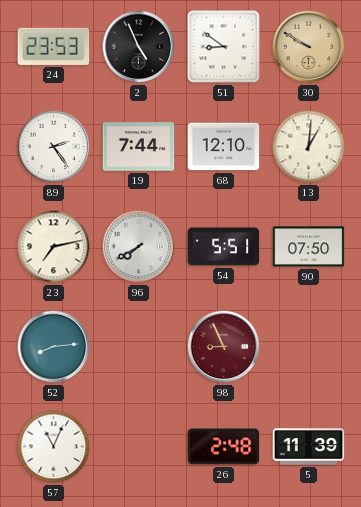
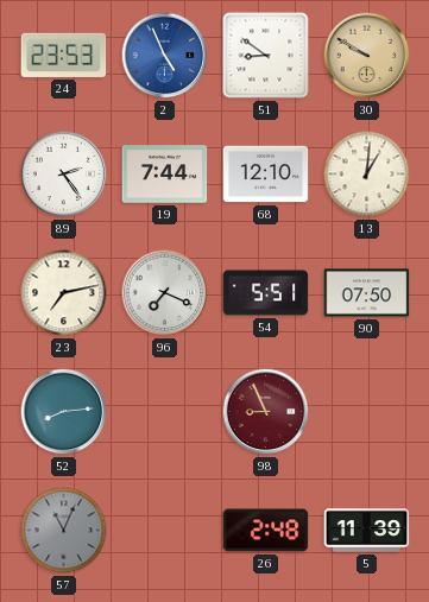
2 dial: black -> blue
96: 7:40 -> 7:19
57 dial: white -> grey
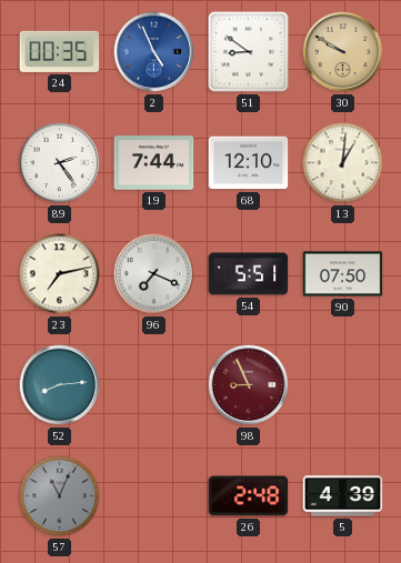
24: 23:53 -> 00:35
5: 11:39 -> 4:39
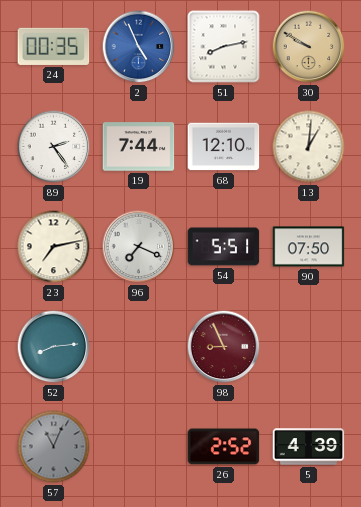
51: 8:51 -> 8:13
26: 2:48 -> 2:52
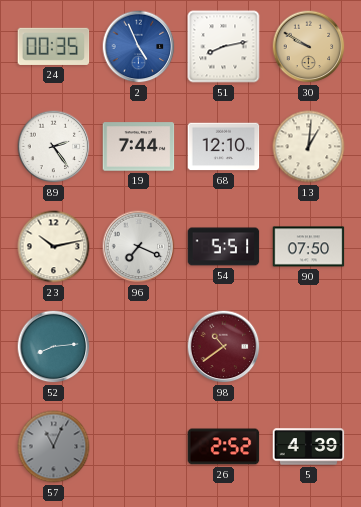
23: 7:13 -> 10:13
98: 8:56 -> 10:39
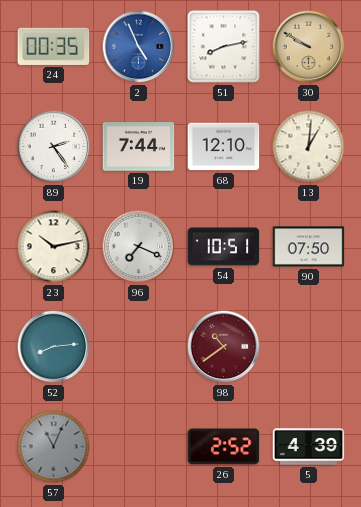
54: 5:51 -> 10:51
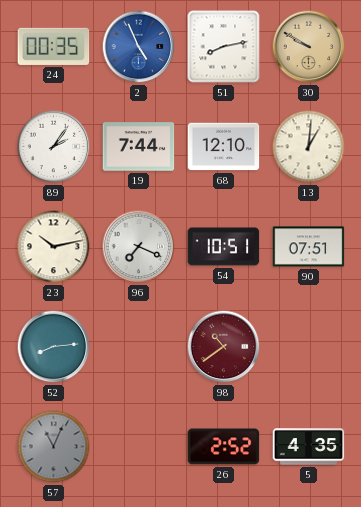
89: 2:24 -> 2:06
90: 07:50 -> 07:51
5: 4:39 -> 4:35
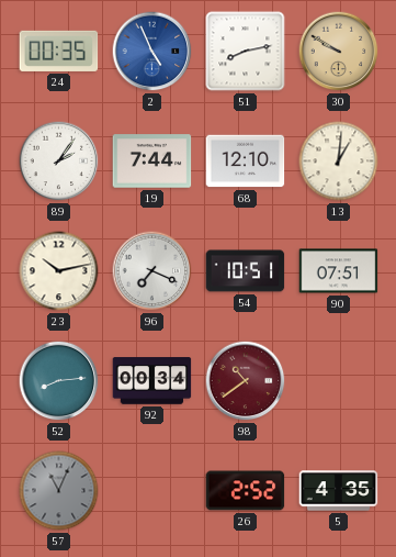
92: none -> 00:34
